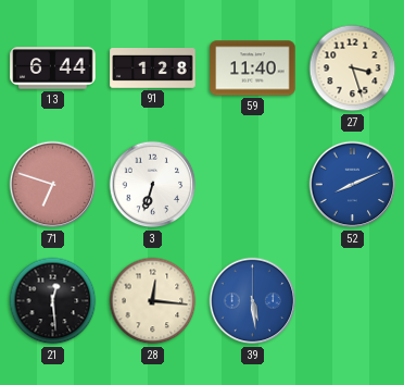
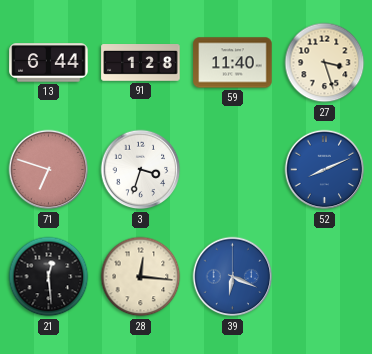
3: 6:33 -> 3:33
39: 5:29 -> 6:19
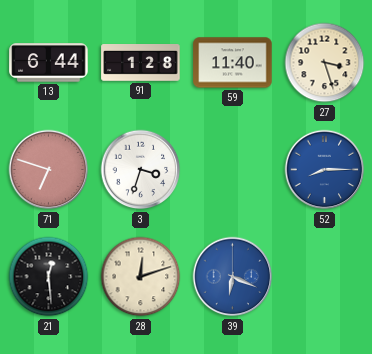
52: 8:11 -> 8:15
28: 12:16 -> 12:12
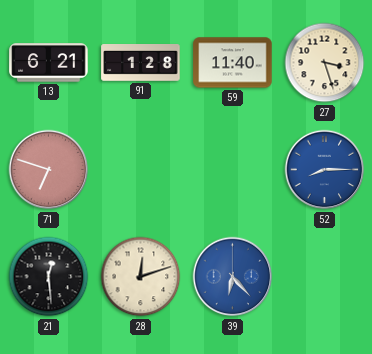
13: 6:44 -> 6:21
3: 3:33 -> none
39: 6:19 -> 6:23
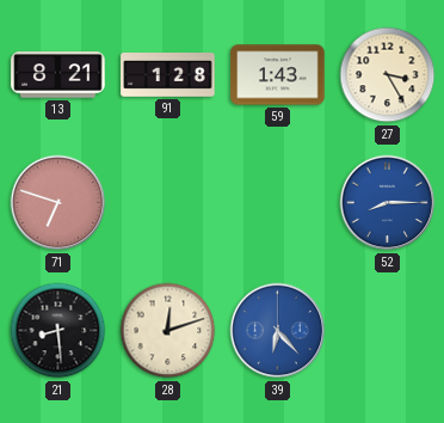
13: 6:21 -> 8:21
59: 11:40 -> 1:43
27: 3:27 -> 3:25
21: 12:29 -> 8:29
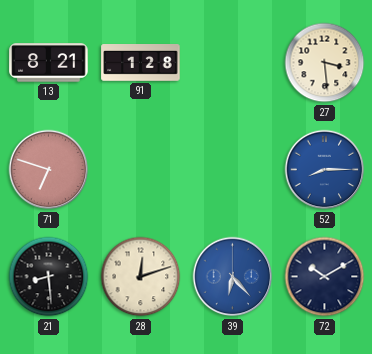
59: 1:43 -> none
27: 3:25 -> 3:29
72: none -> 10:10
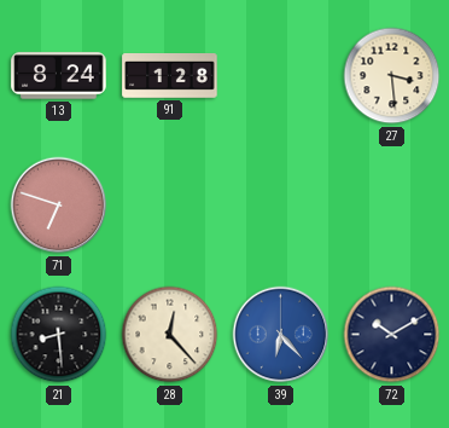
13: 8:21 -> 8:24
52: 8:15 -> none
28: 12:12 -> 12:23
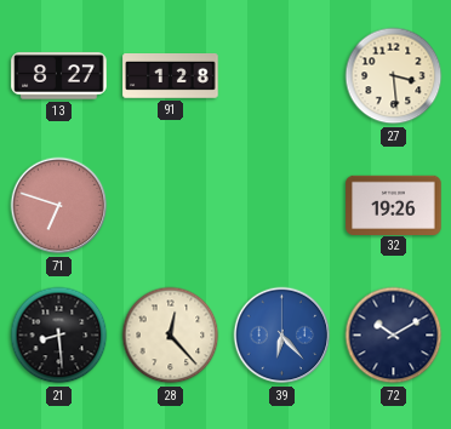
13: 8:24 -> 8:27
32: none -> 19:26
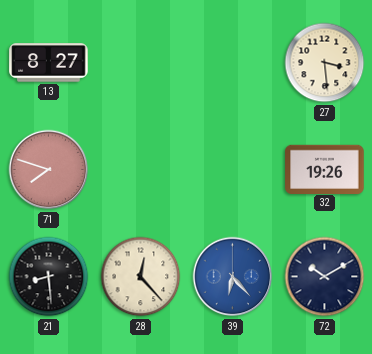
91: 1:28 -> none
71: 6:48 -> 7:48
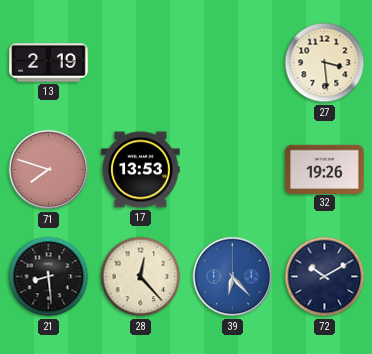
13: 8:27 -> 2:19
17: none -> 13:53
